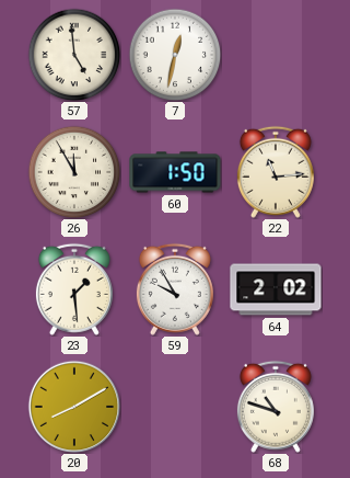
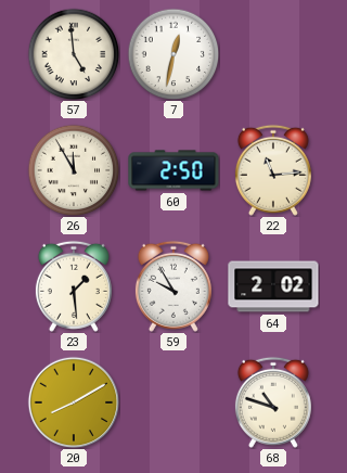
60: 1:50 -> 2:50
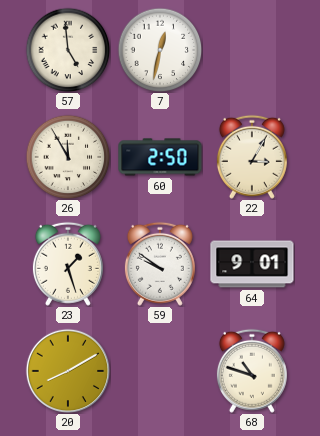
22: 11:14 -> 3:05
23: 1:29 -> 1:27
59: 9:55 -> 9:51
64: 2:02 -> 9:01
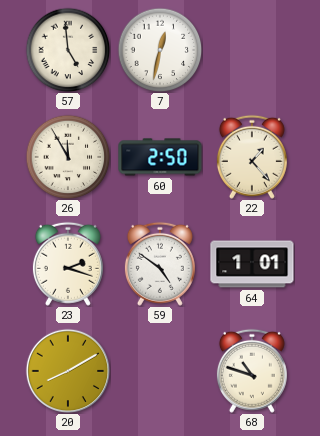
22: 3:05 -> 1:23
23: 1:27 -> 2:18
59: 9:51 -> 4:51
64: 9:01 -> 1:01
